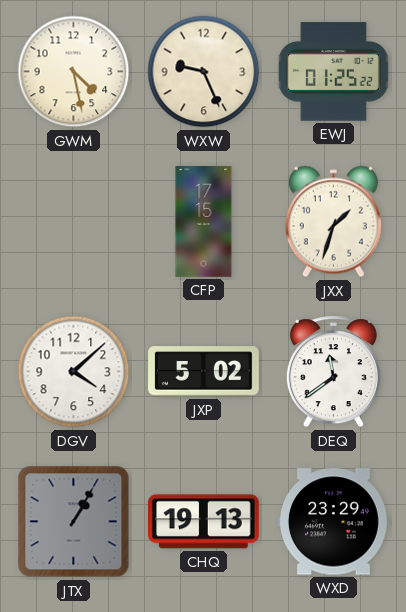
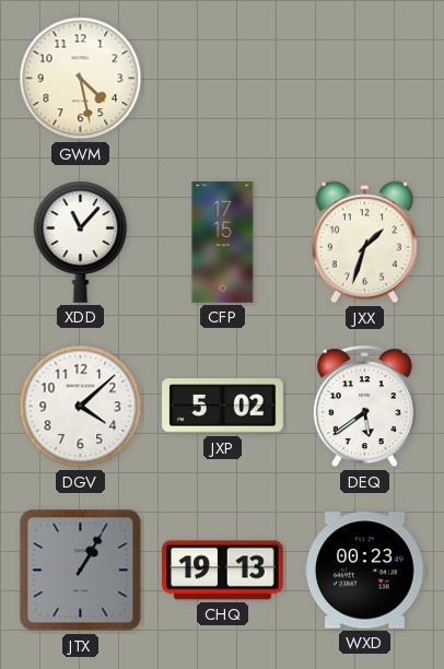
WXW: 9:26 -> none
EWJ: 01:25 -> none
XDD: none -> 11:07
DEQ: 11:39 -> 5:39
WXD: 23:29 -> 00:23
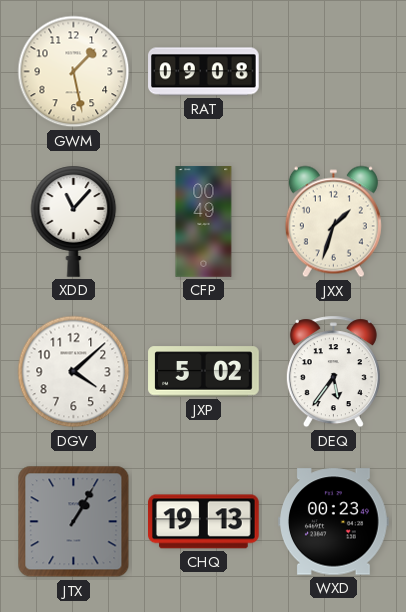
GWM: 4:28 -> 1:28
RAT: none -> 09:08
CFP: 17:15 -> 00:49
DEQ: 5:39 -> 5:36
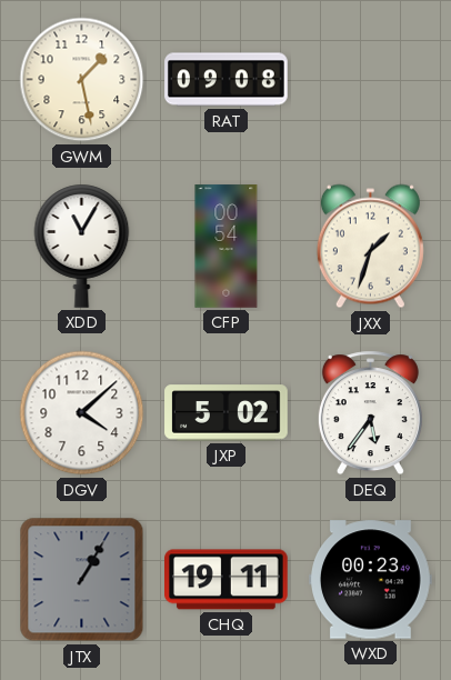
XDD: 11:07 -> 11:05
CFP: 00:49 -> 00:54
CHQ: 19:13 -> 19:11
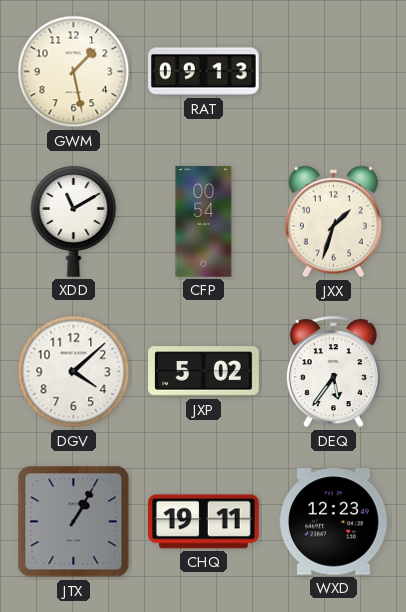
RAT: 09:08 -> 09:13
XDD: 11:05 -> 11:10
WXD: 00:23 -> 12:23
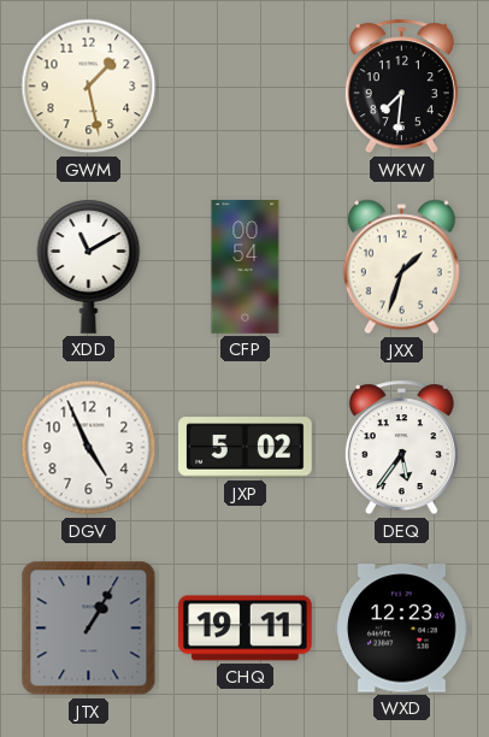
RAT: 09:13 -> none
WKW: none -> 7:31
DGV: 4:08 -> 4:56
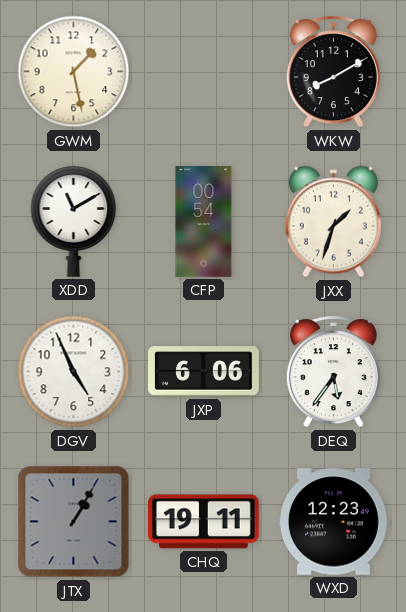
WKW: 7:31 -> 8:10
JXP: 5:02 -> 6:06
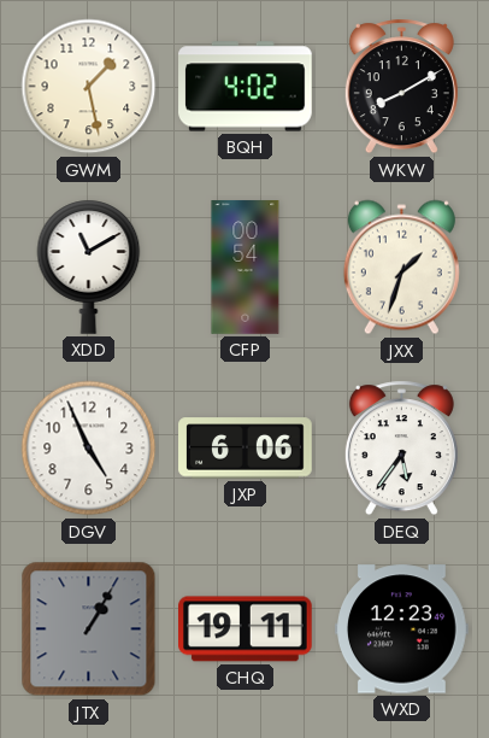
BQH: none -> 4:02
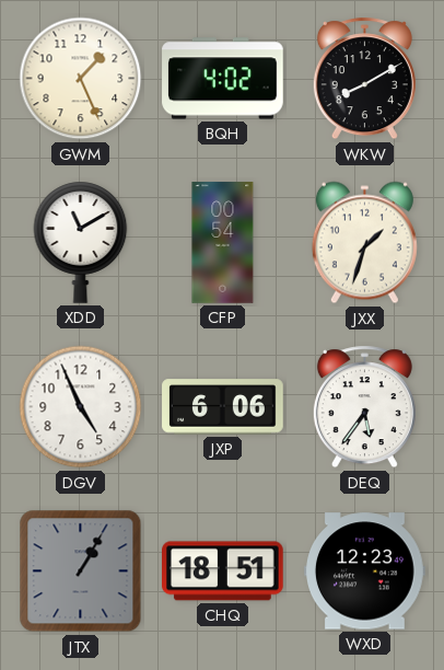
GWM: 1:28 -> 1:26
CHQ: 19:11 -> 18:51
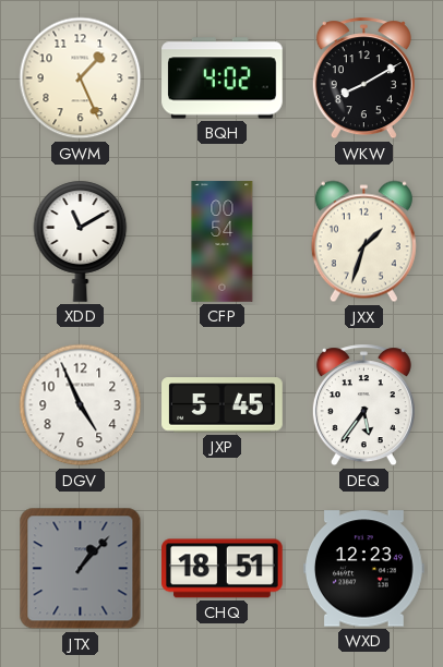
JXP: 6:06 -> 5:45
JTX: 1:05 -> 1:07
